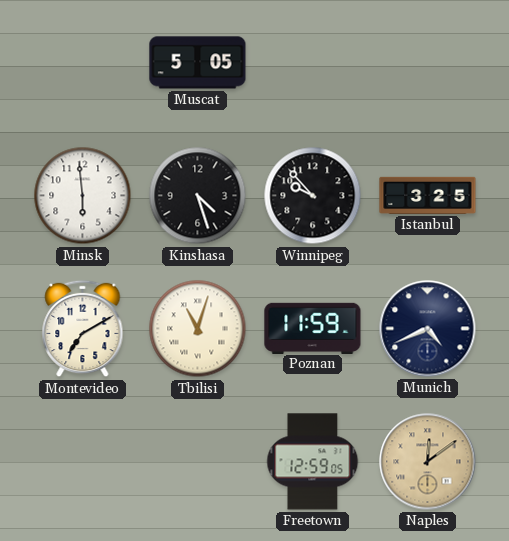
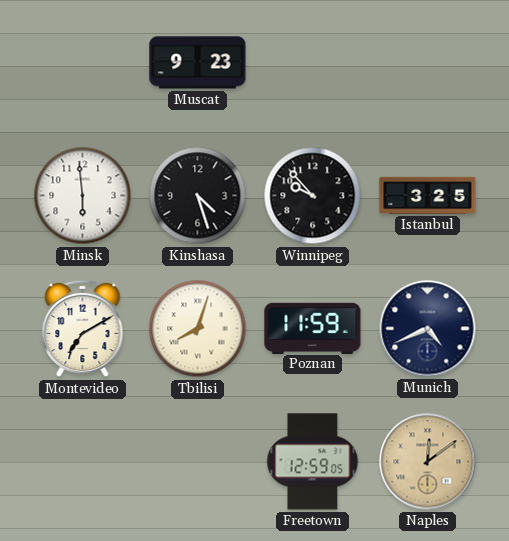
Muscat: 5:05 -> 9:23
Tbilisi: 11:03 -> 8:03
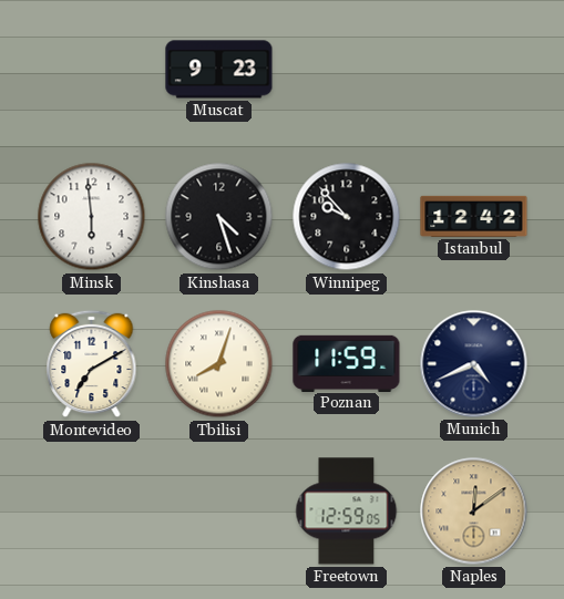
Istanbul: 3:25 -> 12:42
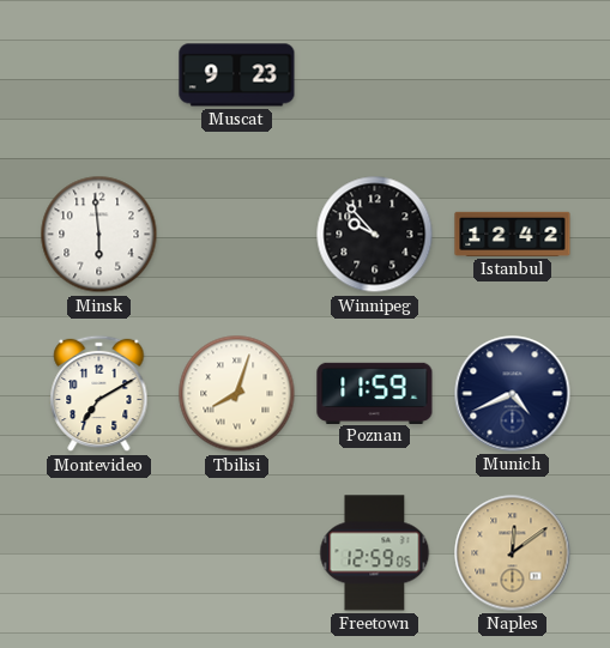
Kinshasa: 4:27 -> none
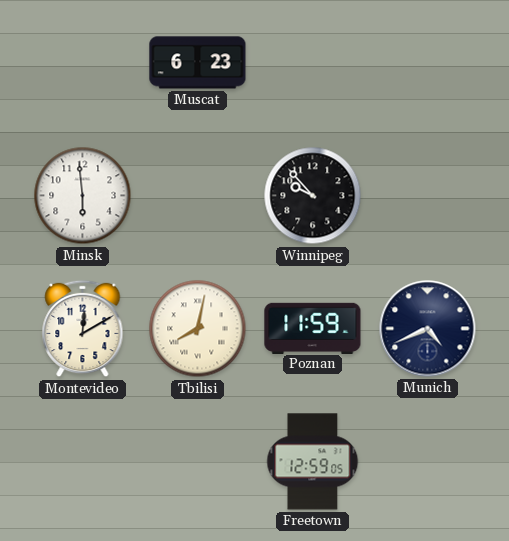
Muscat: 9:23 -> 6:23
Istanbul: 12:42 -> none
Montevideo: 7:10 -> 12:10
Tbilisi: 8:03 -> 8:02
Naples: 12:09 -> none
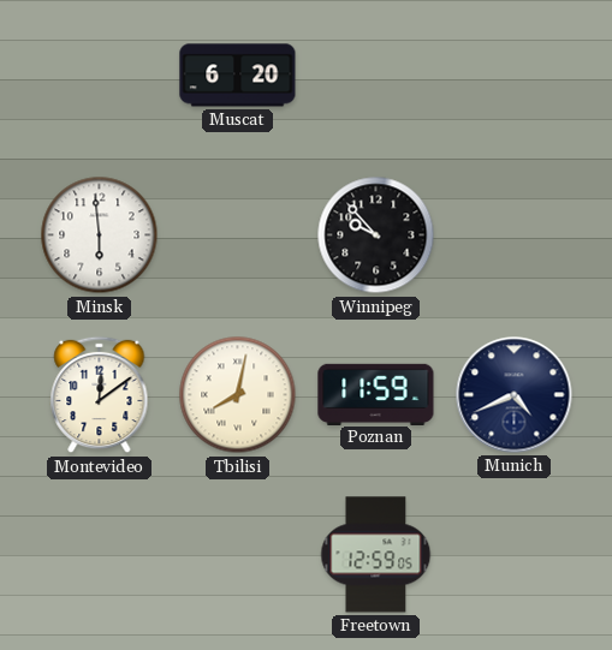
Muscat: 6:23 -> 6:20
Montevideo: 12:10 -> 12:09
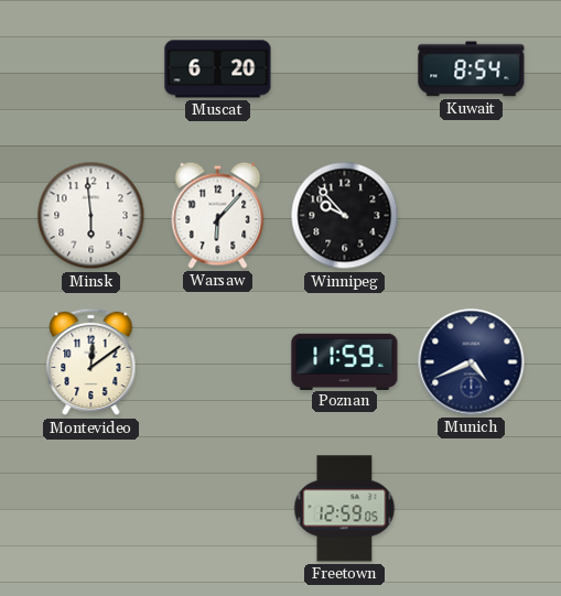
Kuwait: none -> 8:54
Warsaw: none -> 6:07
Tbilisi: 8:02 -> none
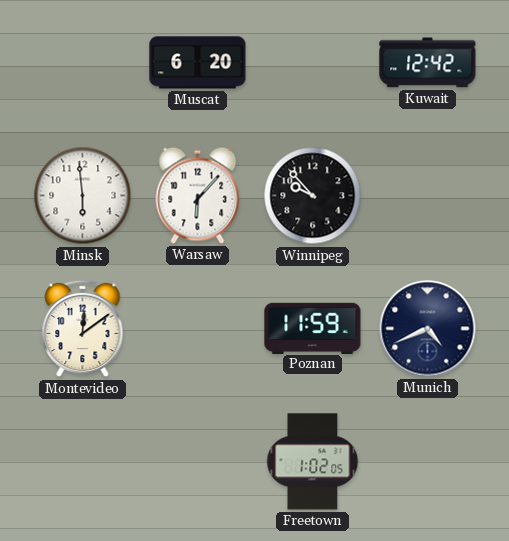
Kuwait: 8:54 -> 12:42
Freetown: 12:59 -> 1:02
